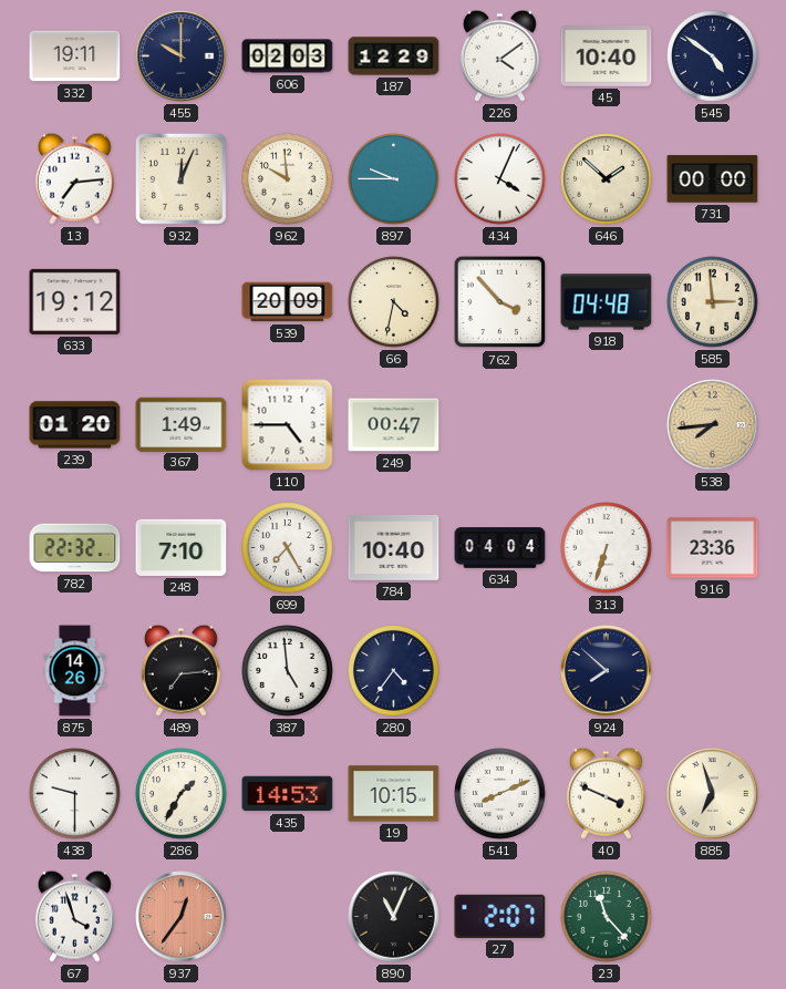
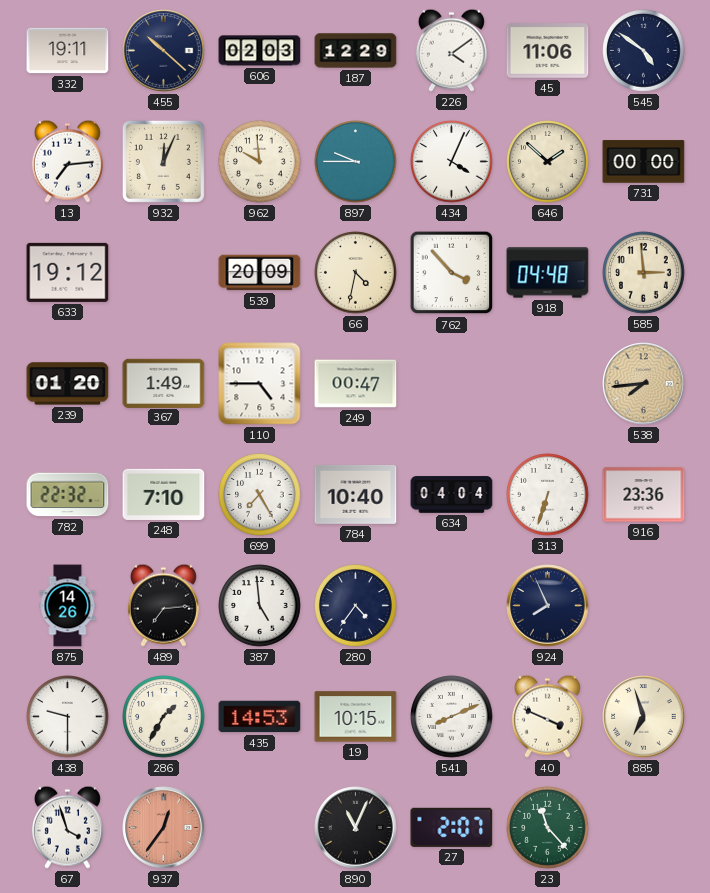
455: 10:00 -> 10:22
45: 10:40 -> 11:06
924: 7:52 -> 7:56
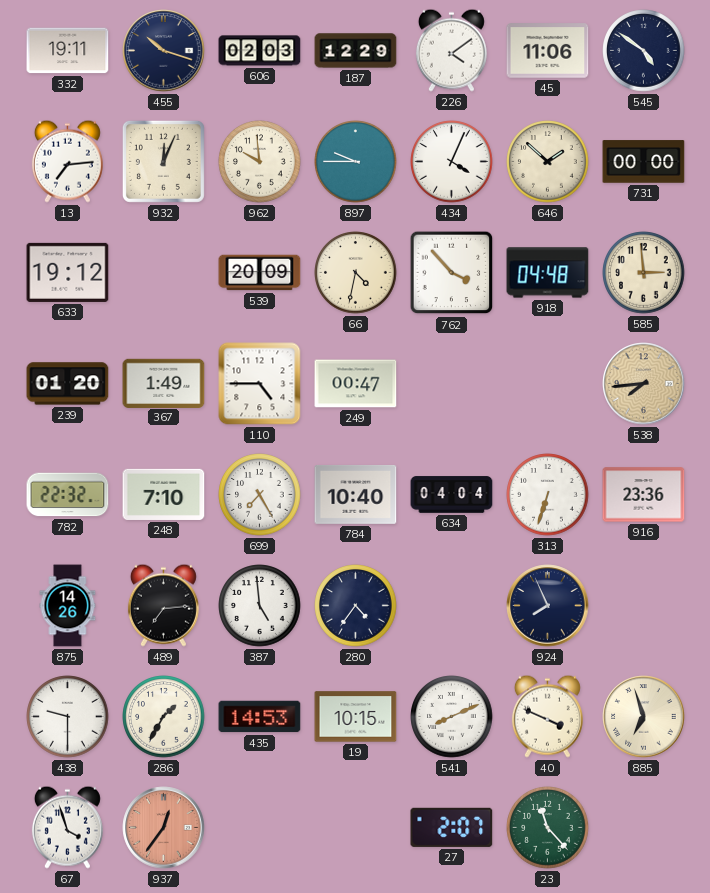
455: 10:22 -> 10:18
890: 11:04 -> none
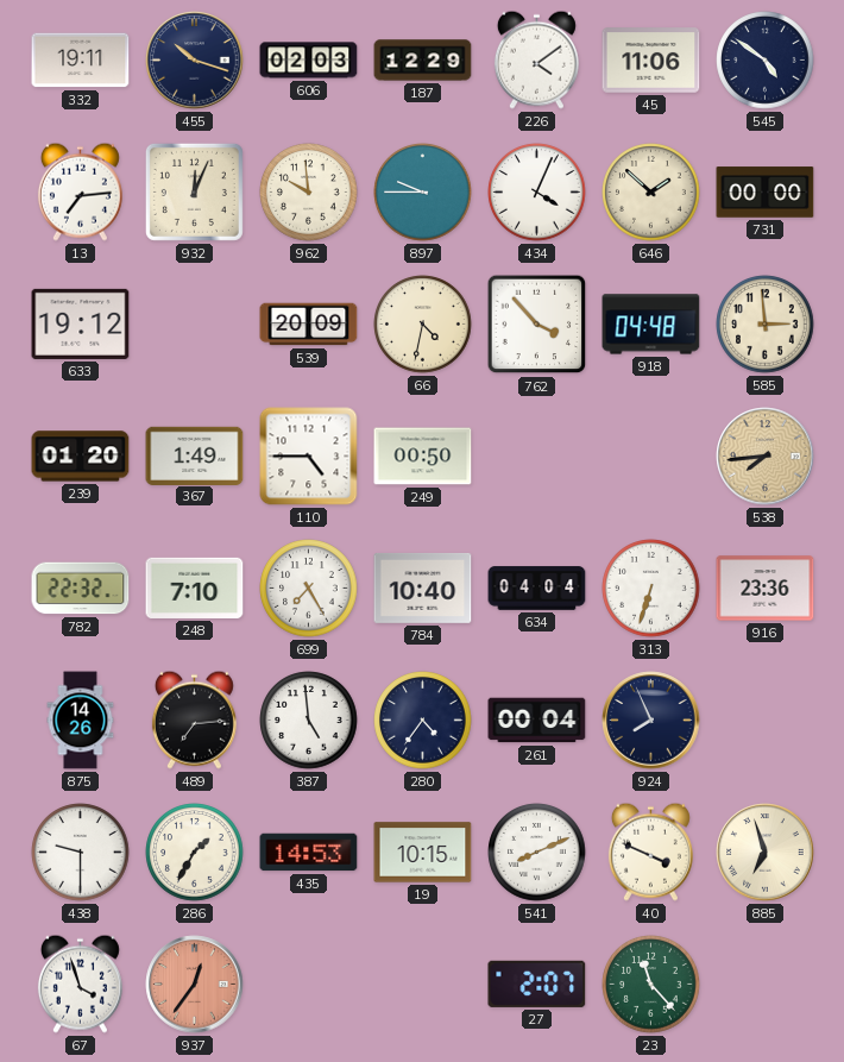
249: 00:47 -> 00:50
261: none -> 00:04
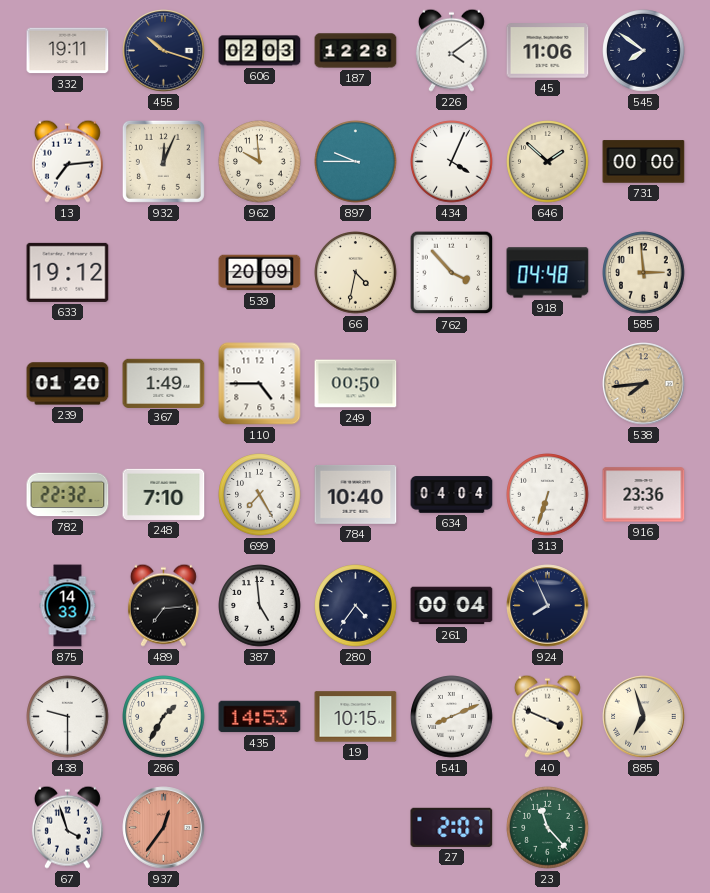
187: 12:29 -> 12:28
545: 4:51 -> 7:51
875: 14:26 -> 14:33
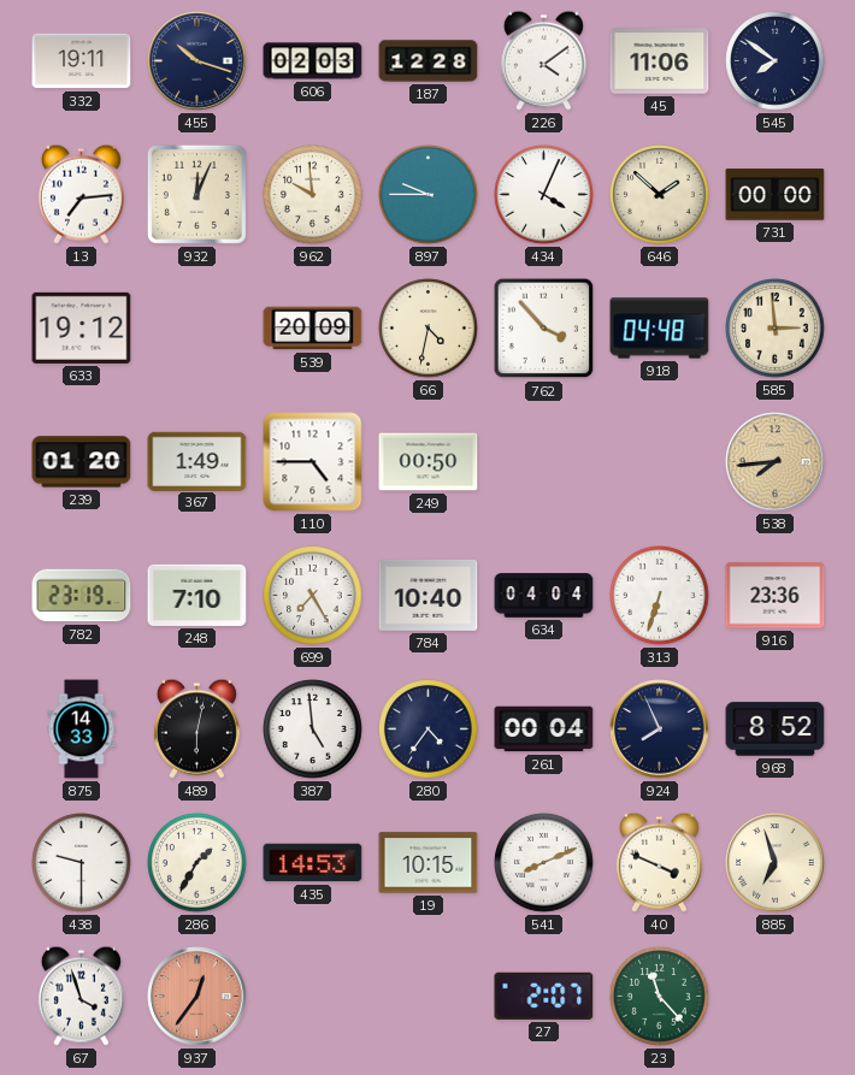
782: 22:32 -> 23:19
489: 7:14 -> 6:02
968: none -> 8:52
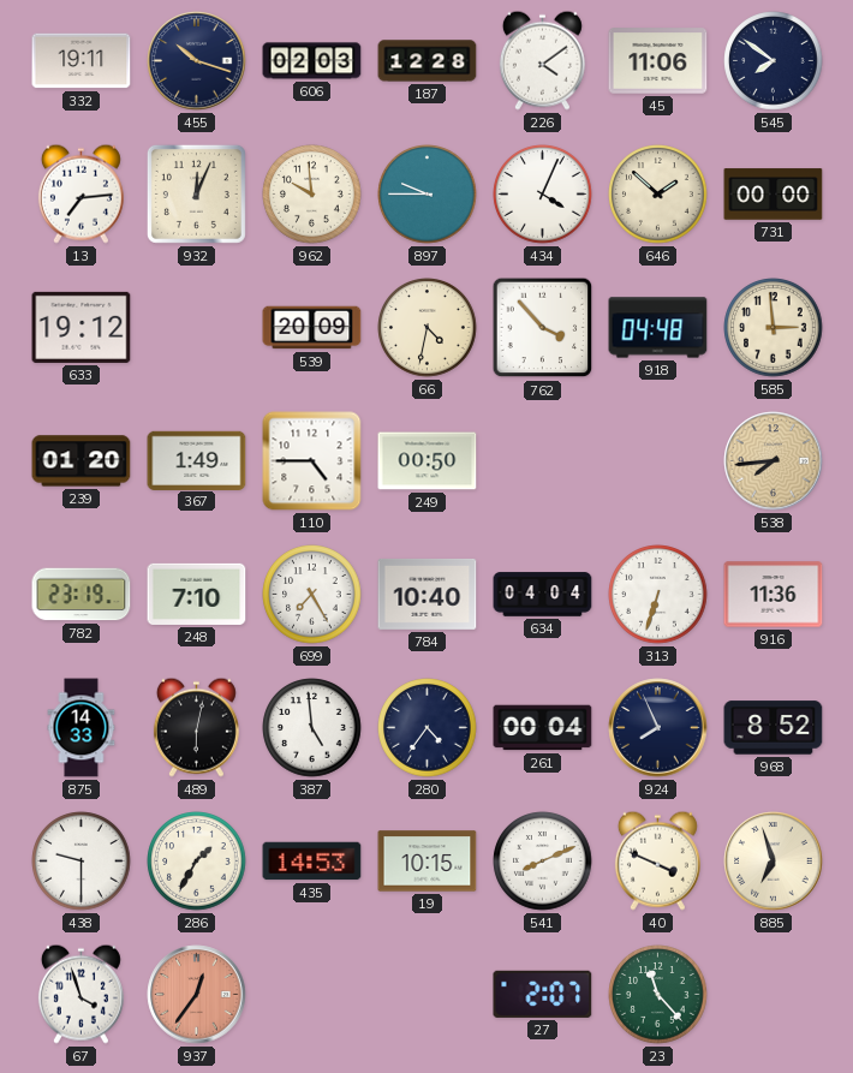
916: 23:36 -> 11:36
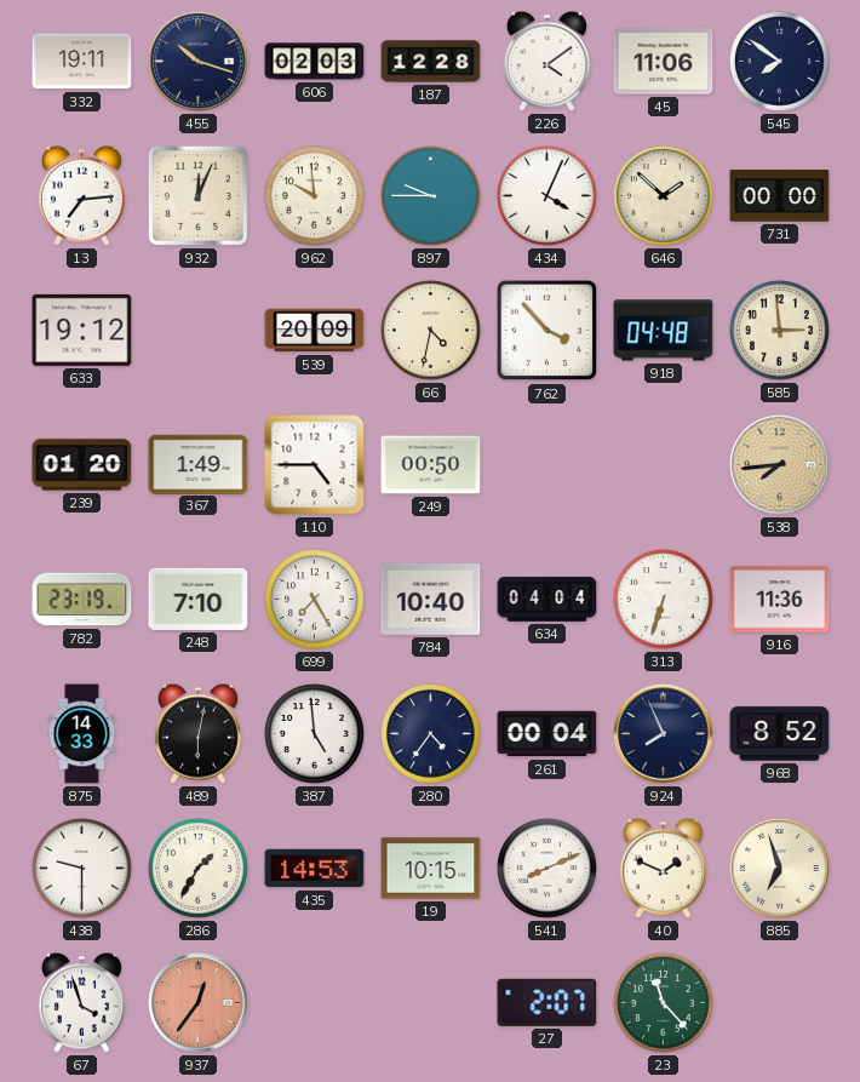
40: 3:49 -> 1:49
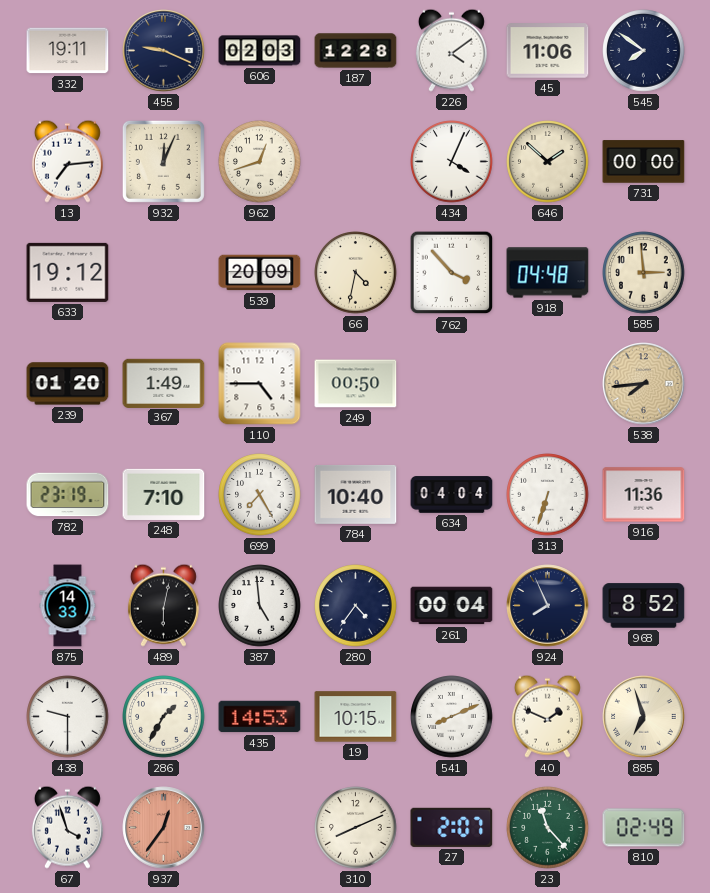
455: 10:18 -> 9:19
962: 9:59 -> 12:42
897: 9:45 -> none
310: none -> 8:11
810: none -> 02:49
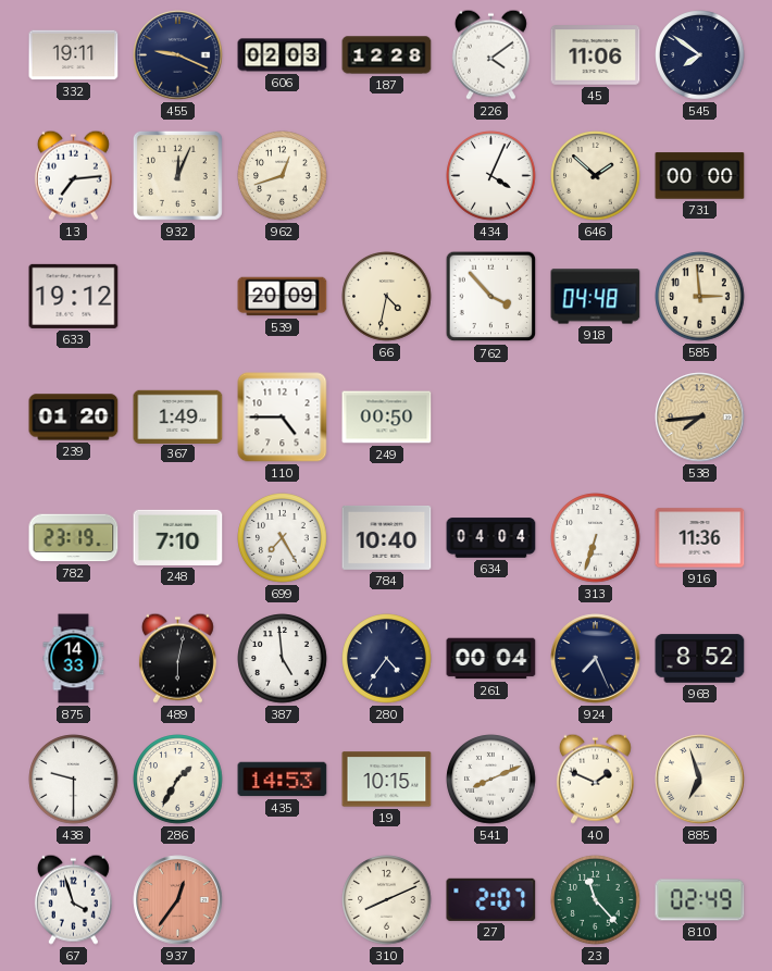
924: 7:56 -> 7:26
